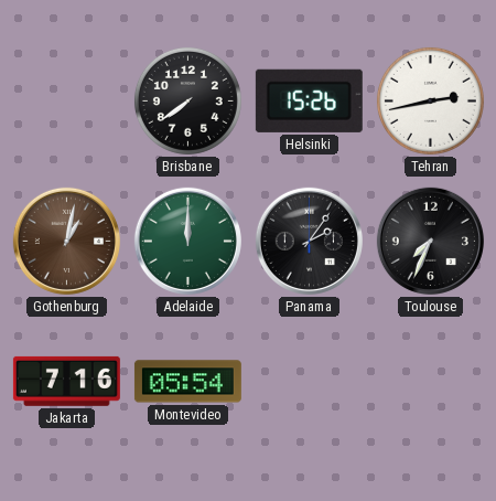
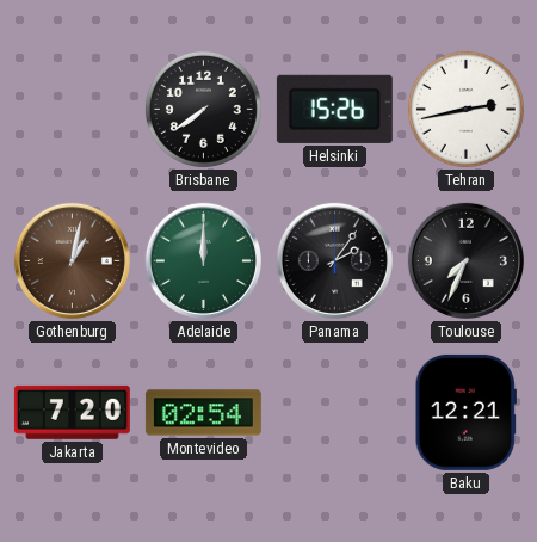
Jakarta: 7:16 -> 7:20
Montevideo: 05:54 -> 02:54
Baku: none -> 12:21
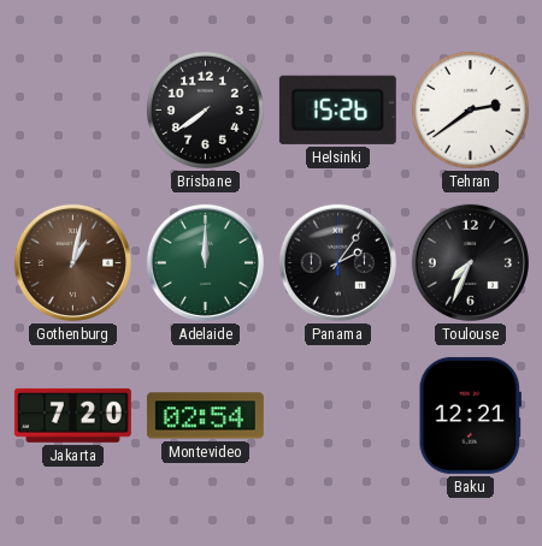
Tehran: 2:43 -> 2:39
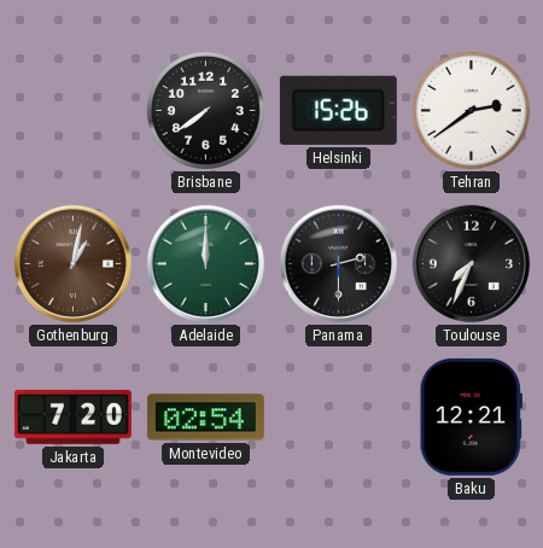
Panama: 2:06 -> 2:30
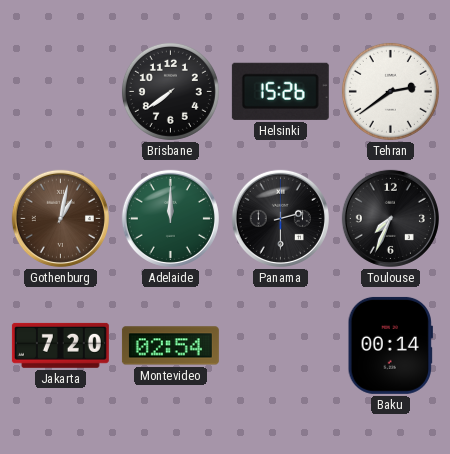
Baku: 12:21 -> 00:14
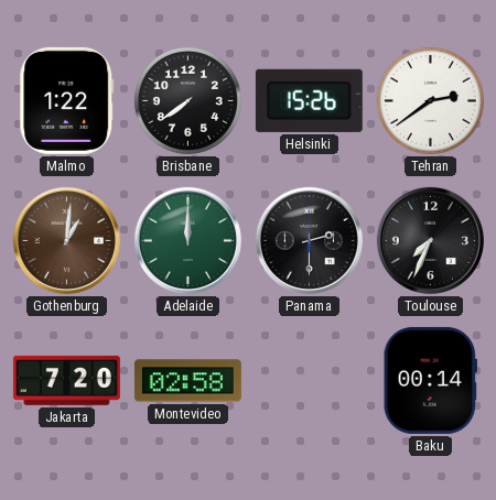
Malmo: none -> 1:22
Gothenburg: 1:02 -> 1:01
Montevideo: 02:54 -> 02:58
